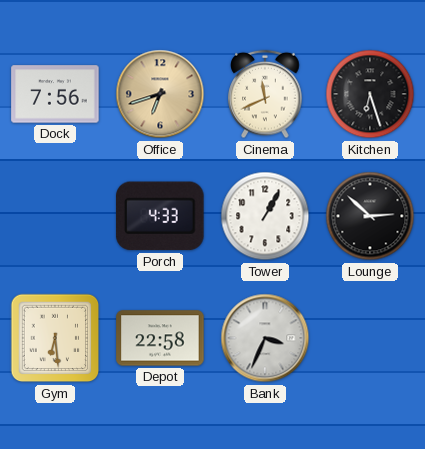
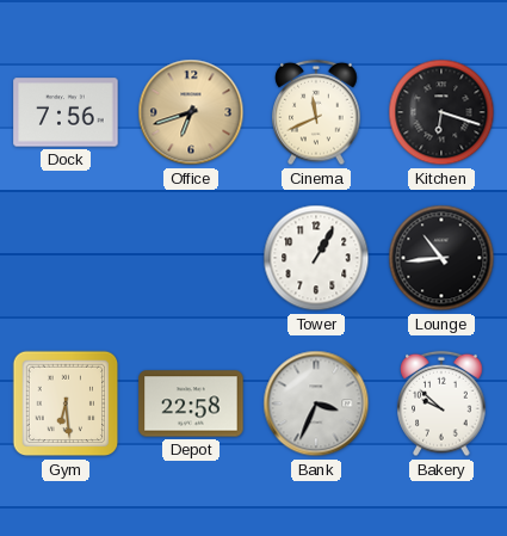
Kitchen: 6:27 -> 6:18
Porch: 4:33 -> none
Lounge: 2:52 -> 10:44
Bakery: none -> 9:52
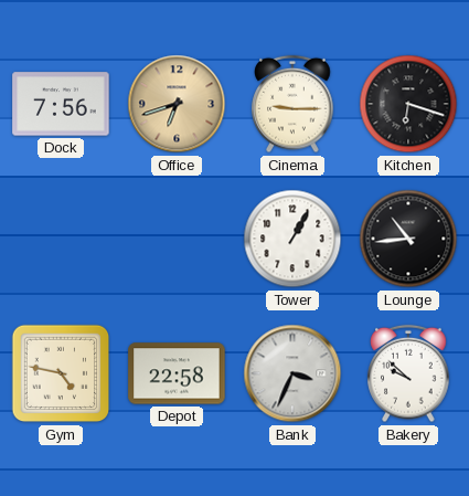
Cinema: 11:41 -> 9:15
Gym: 6:29 -> 4:47
